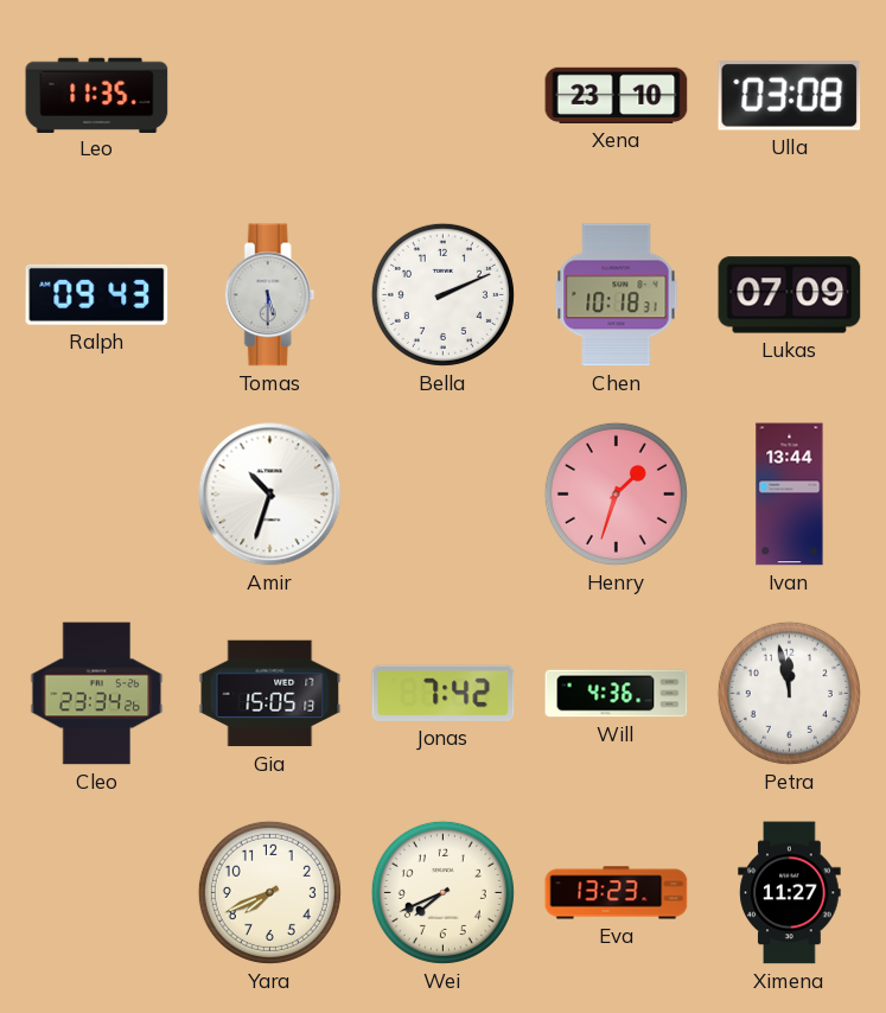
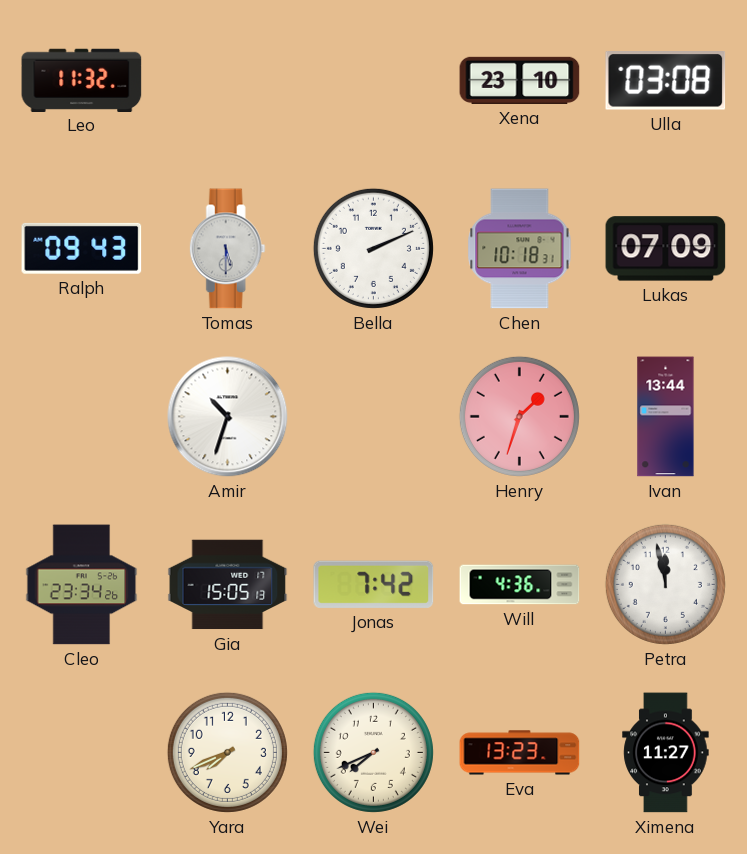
Leo: 11:35 -> 11:32
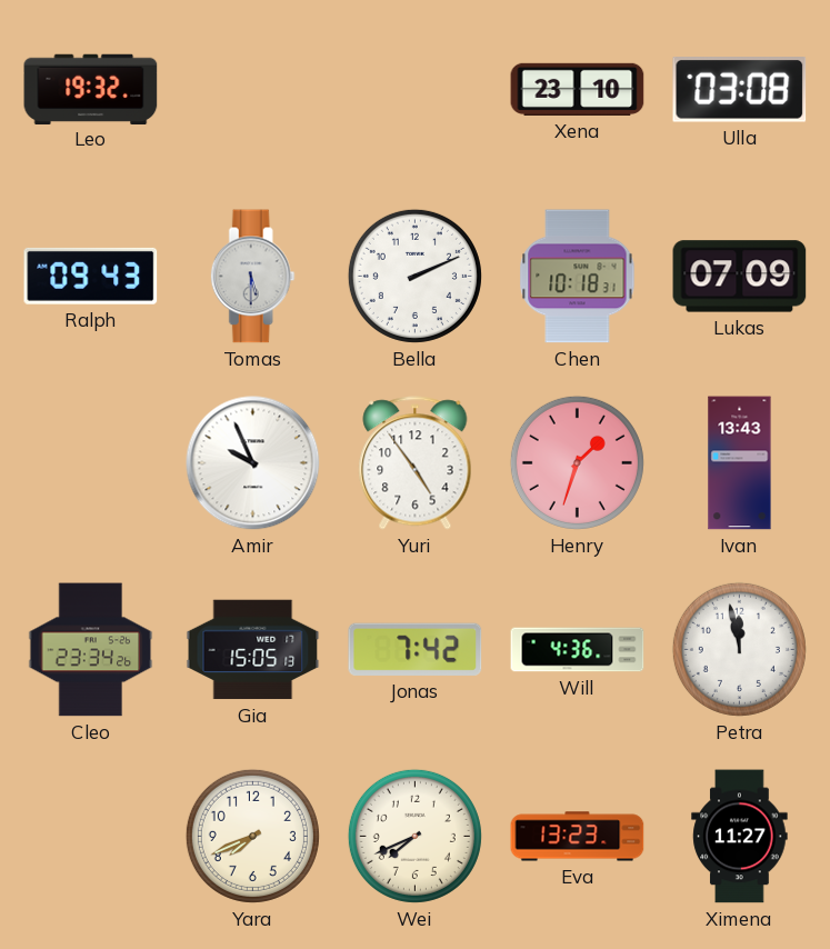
Leo: 11:32 -> 19:32
Amir: 10:33 -> 9:56
Yuri: none -> 4:54
Ivan: 13:44 -> 13:43
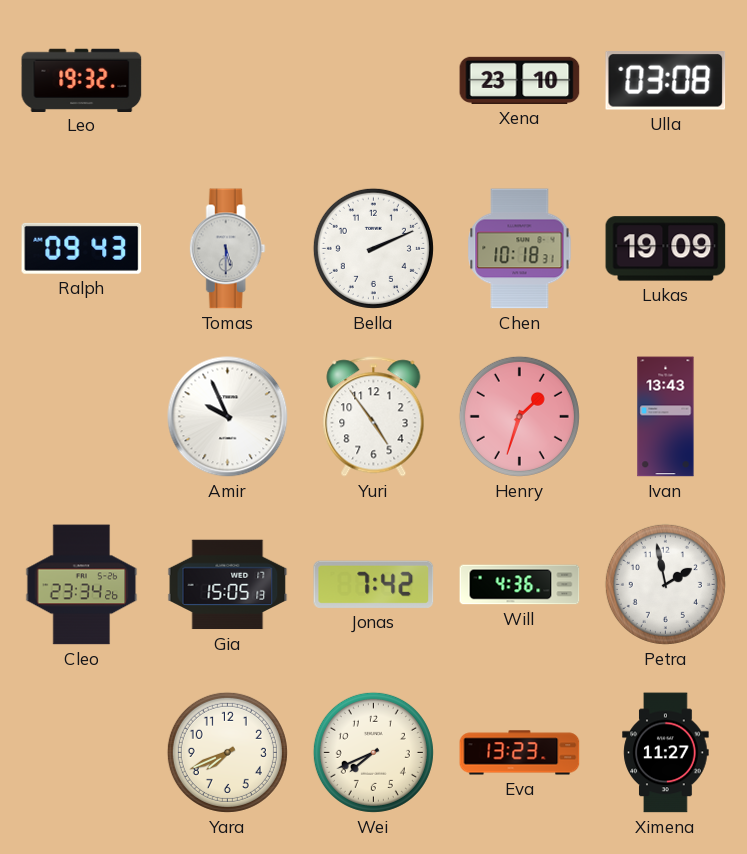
Lukas: 07:09 -> 19:09
Petra: 11:58 -> 1:58
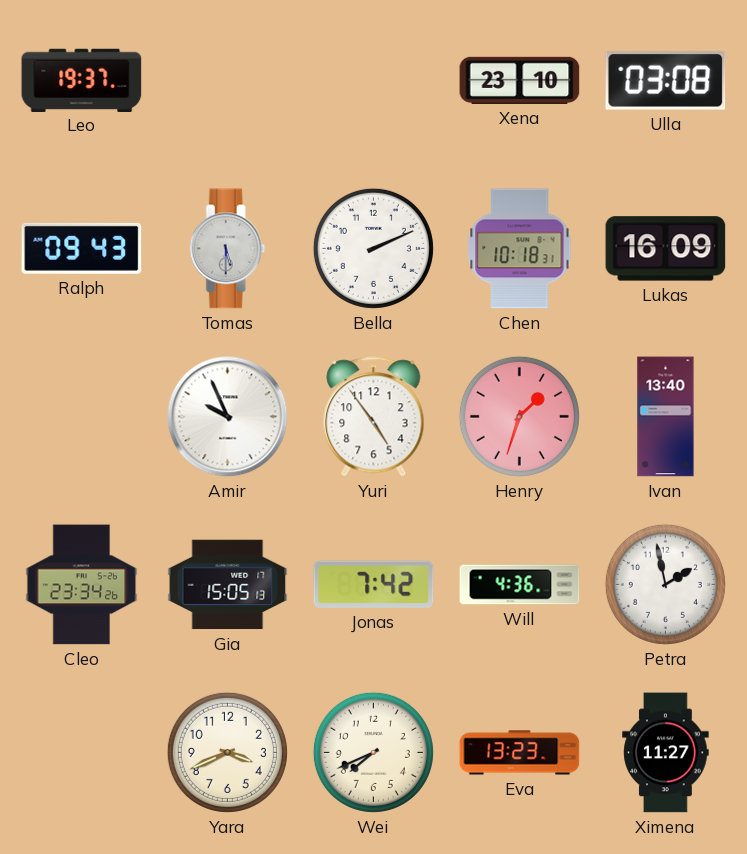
Leo: 19:32 -> 19:37
Lukas: 19:09 -> 16:09
Ivan: 13:43 -> 13:40
Yara: 7:41 -> 3:41
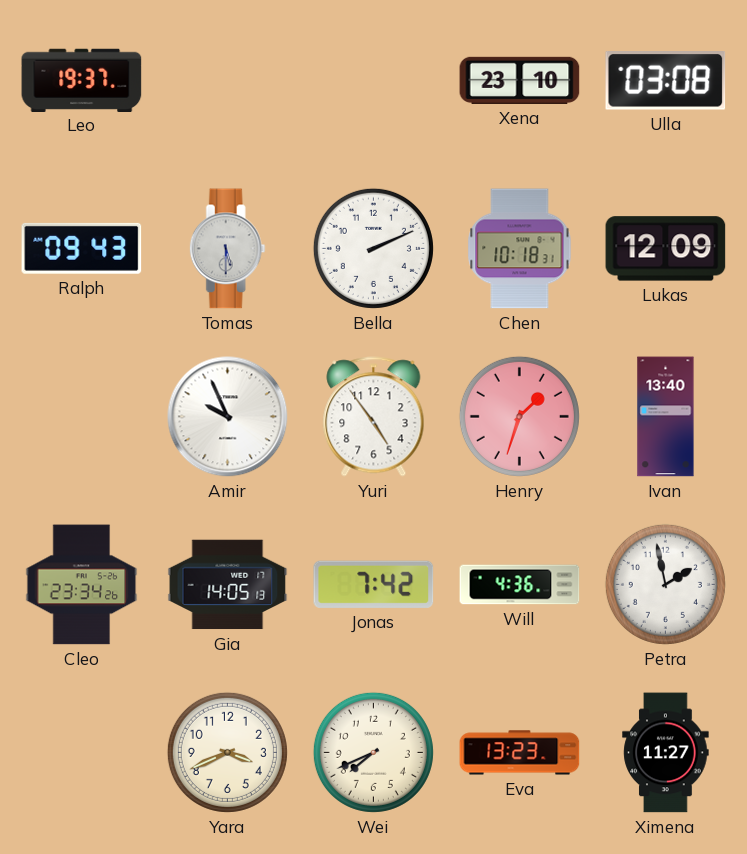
Lukas: 16:09 -> 12:09
Gia: 15:05 -> 14:05
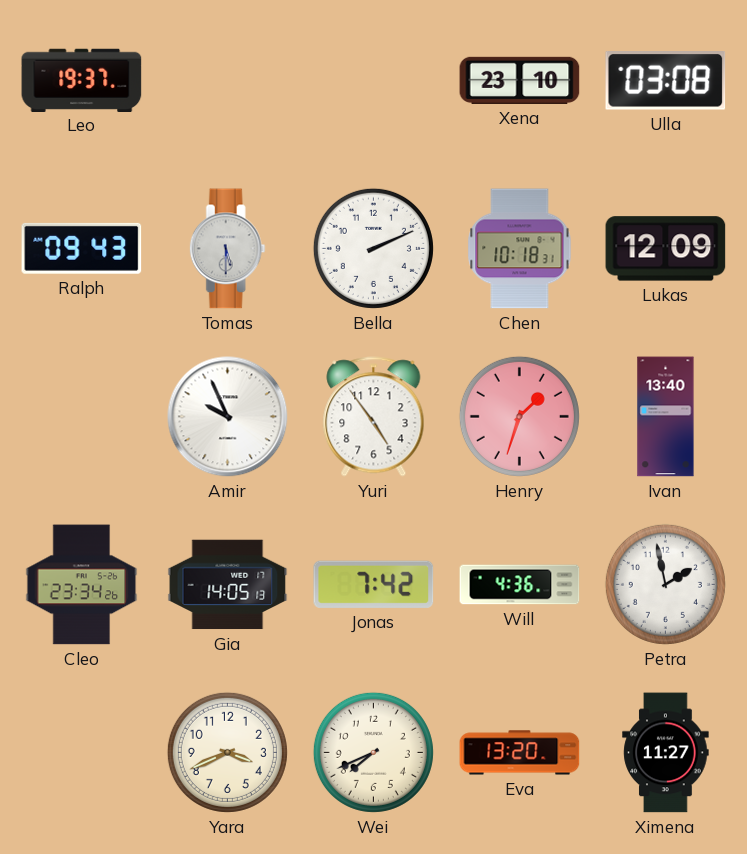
Eva: 13:23 -> 13:20
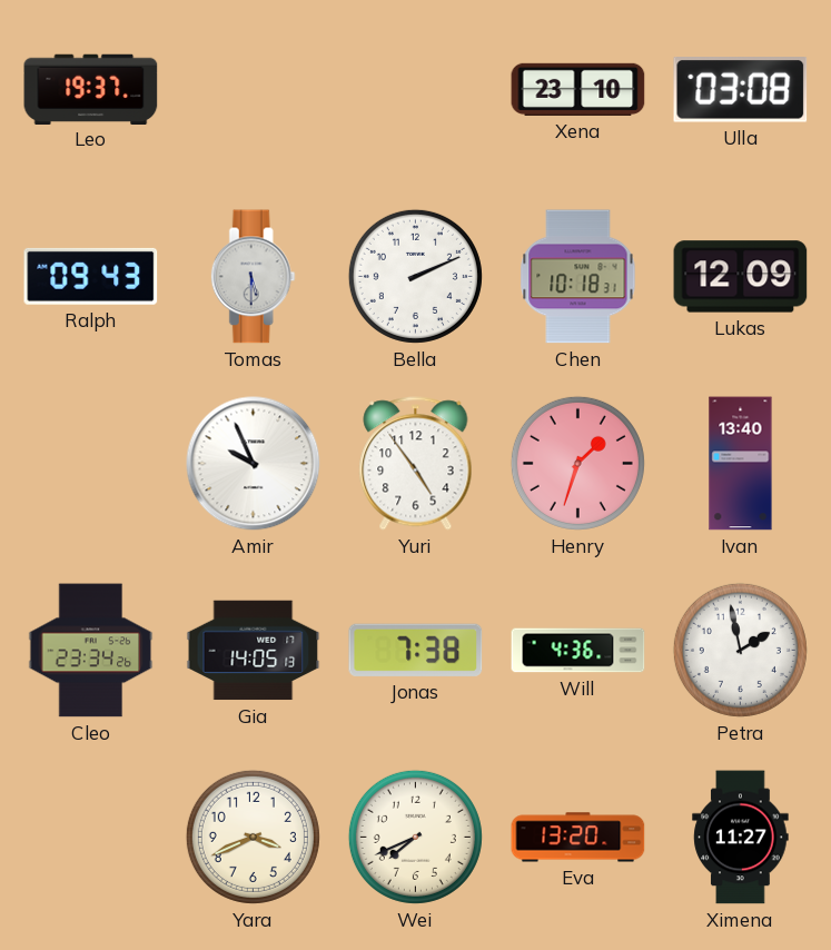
Jonas: 7:42 -> 7:38
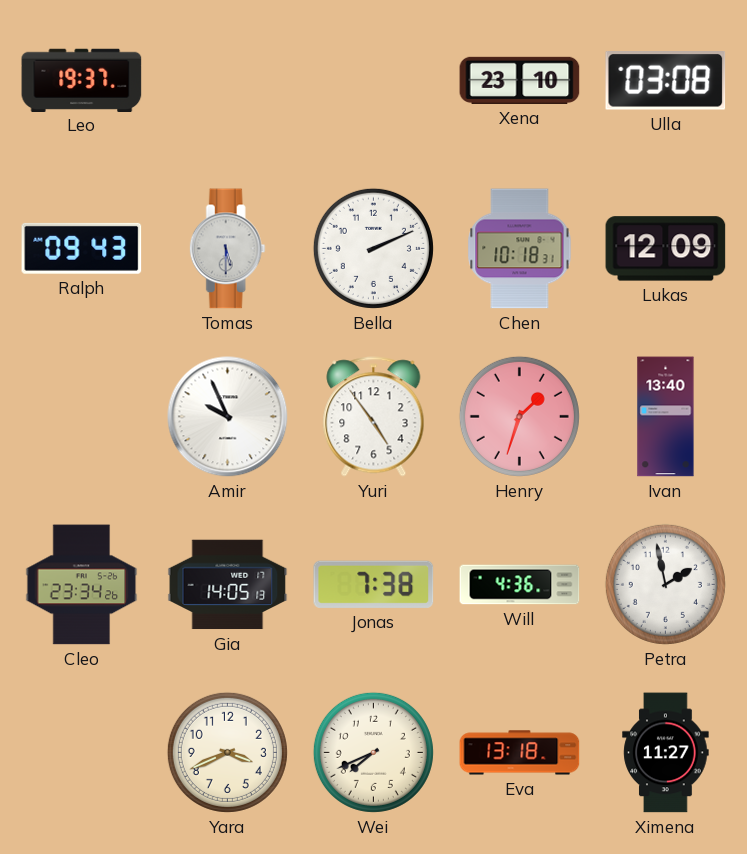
Eva: 13:20 -> 13:18
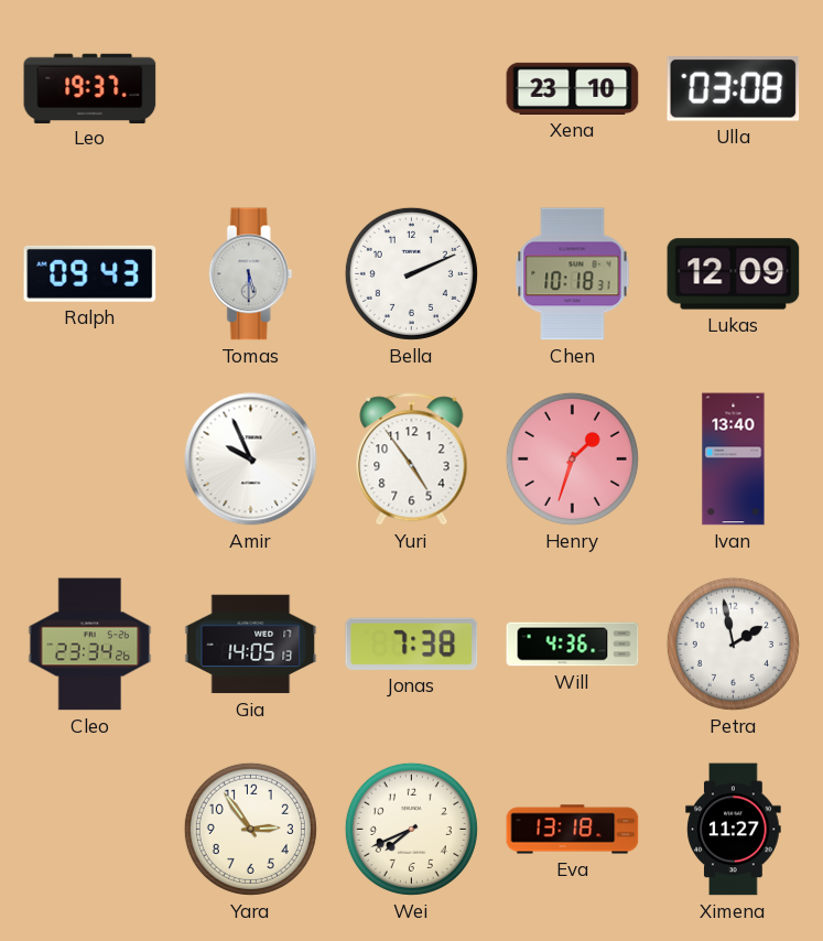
Yara: 3:41 -> 2:54
